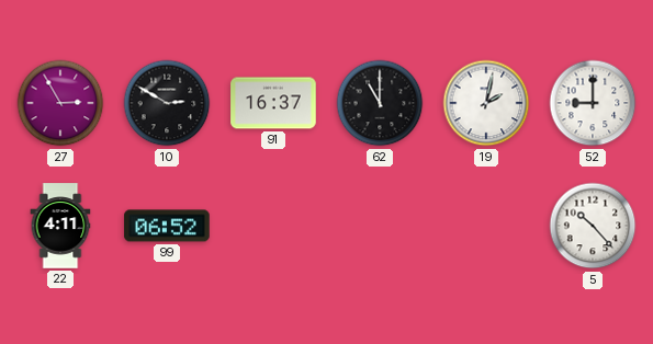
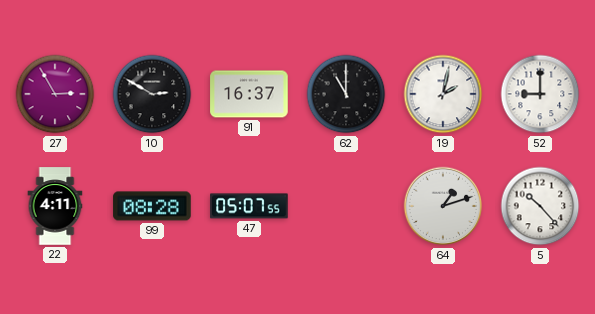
99: 06:52 -> 08:28
47: none -> 05:07
64: none -> 1:12
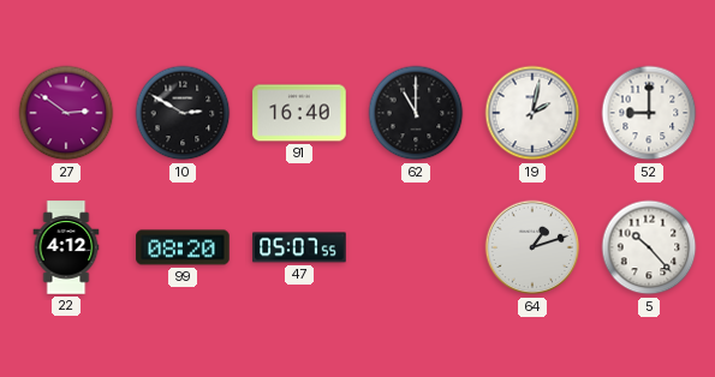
27: 2:55 -> 2:51
91: 16:37 -> 16:40
22: 4:11 -> 4:12
99: 08:28 -> 08:20
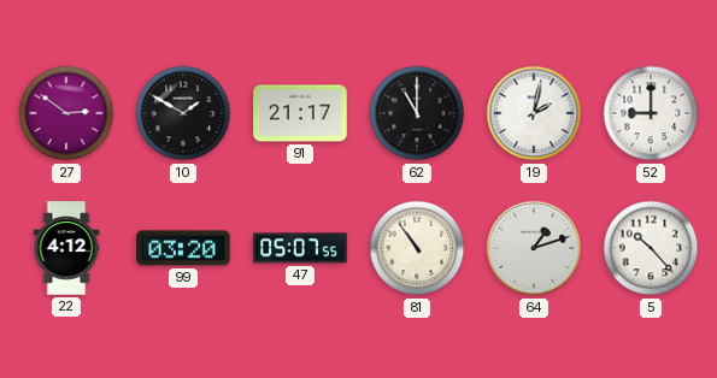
10: 2:50 -> 1:50
91: 16:40 -> 21:17
99: 08:20 -> 03:20
81: none -> 10:54
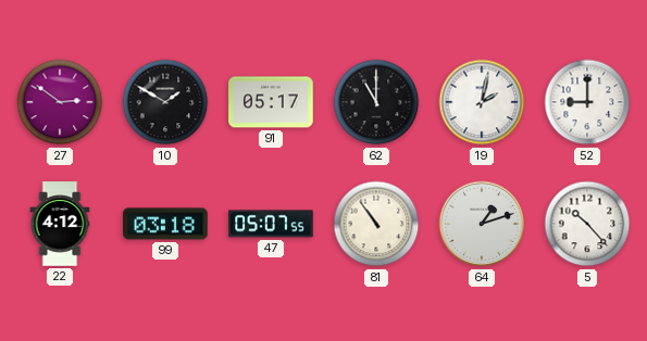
91: 21:17 -> 05:17
99: 03:20 -> 03:18
